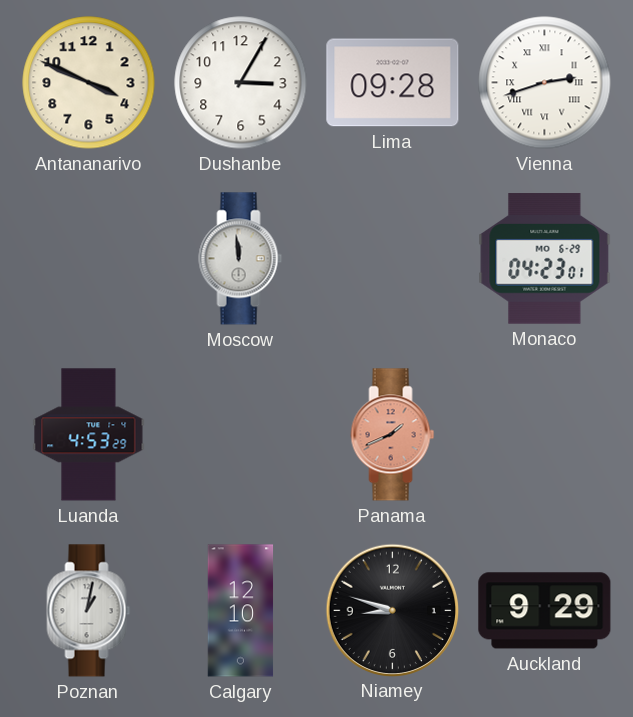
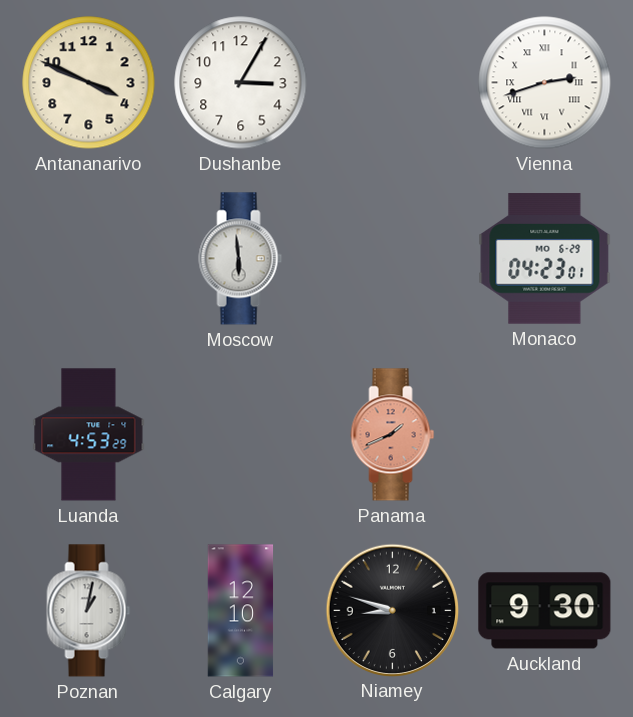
Lima: 09:28 -> none
Moscow: 11:59 -> 5:59
Auckland: 9:29 -> 9:30
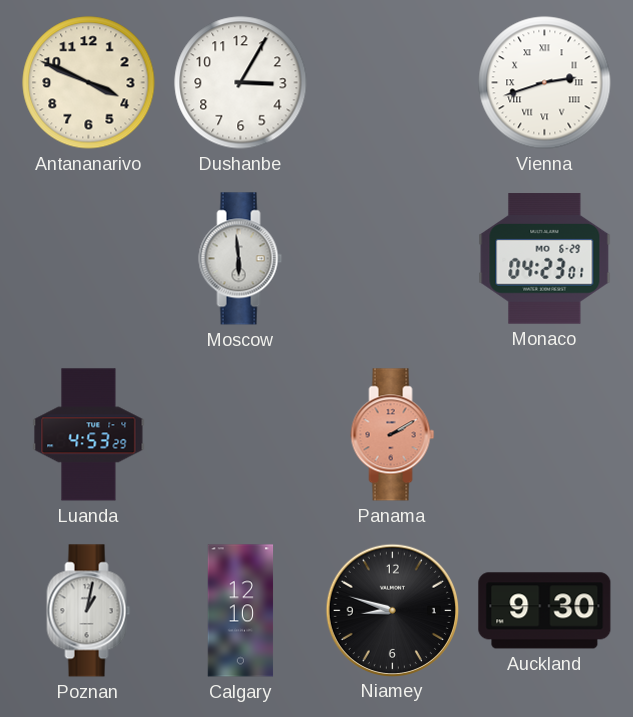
Panama: 1:41 -> 2:10
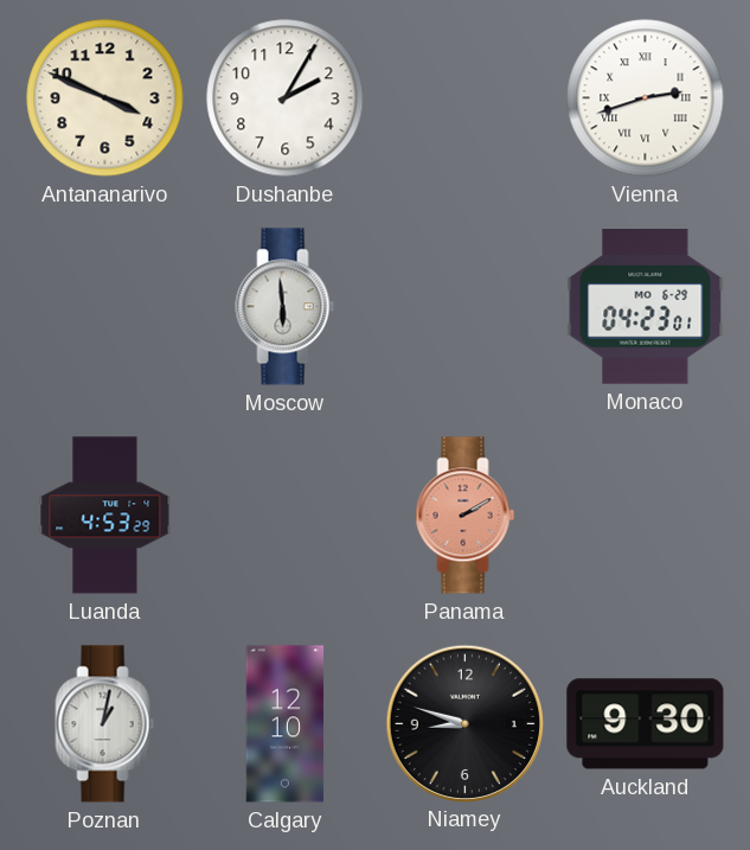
Dushanbe: 3:05 -> 2:05
